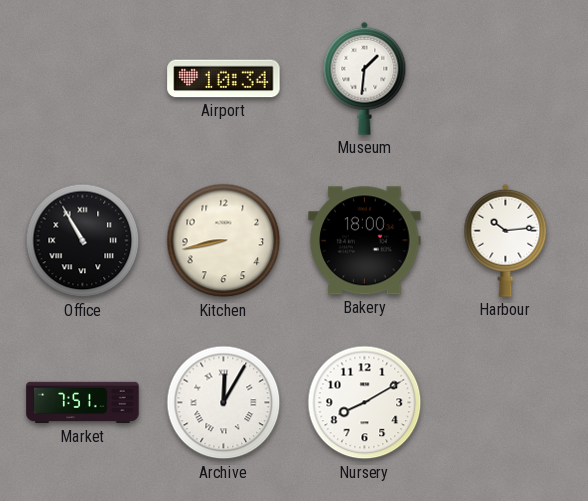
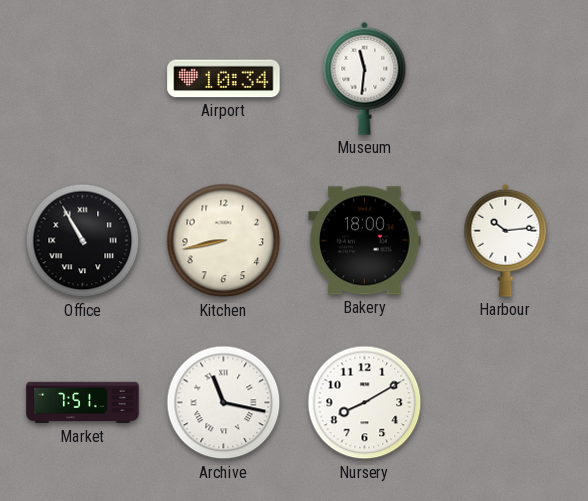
Museum: 1:31 -> 11:31
Archive: 12:05 -> 11:17
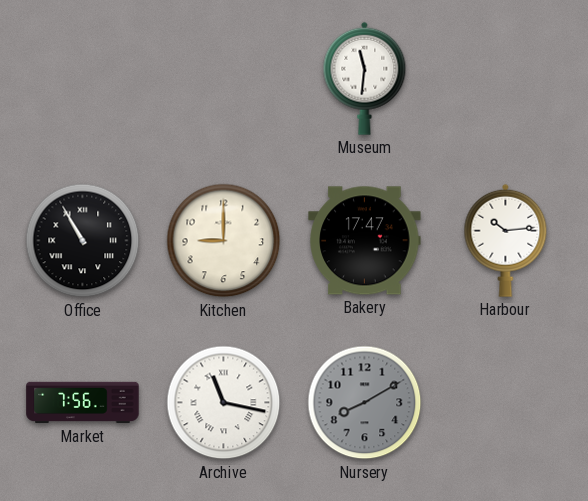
Airport: 10:34 -> none
Kitchen: 8:43 -> 9:00
Bakery: 18:00 -> 17:47
Market: 7:51 -> 7:56
Nursery dial: white -> grey
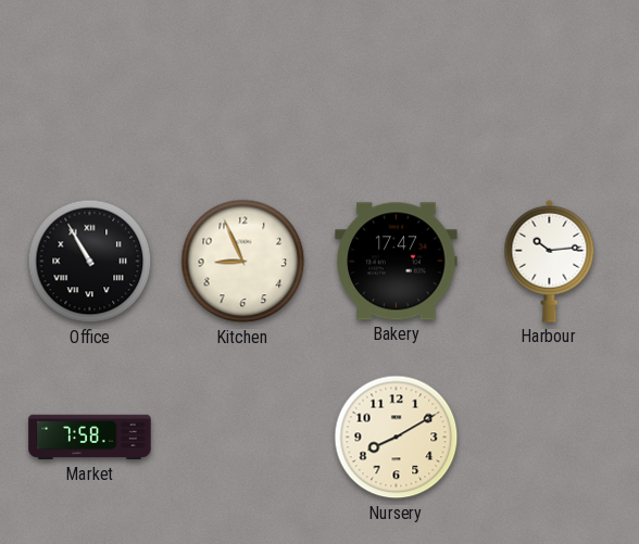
Museum: 11:31 -> none
Kitchen: 9:00 -> 8:56
Market: 7:56 -> 7:58
Archive: 11:17 -> none
Nursery dial: grey -> cream
